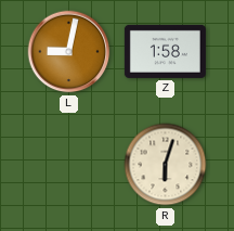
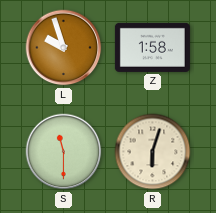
L: 9:02 -> 9:57
S: none -> 11:30
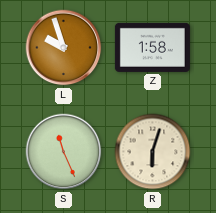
S: 11:30 -> 11:26
